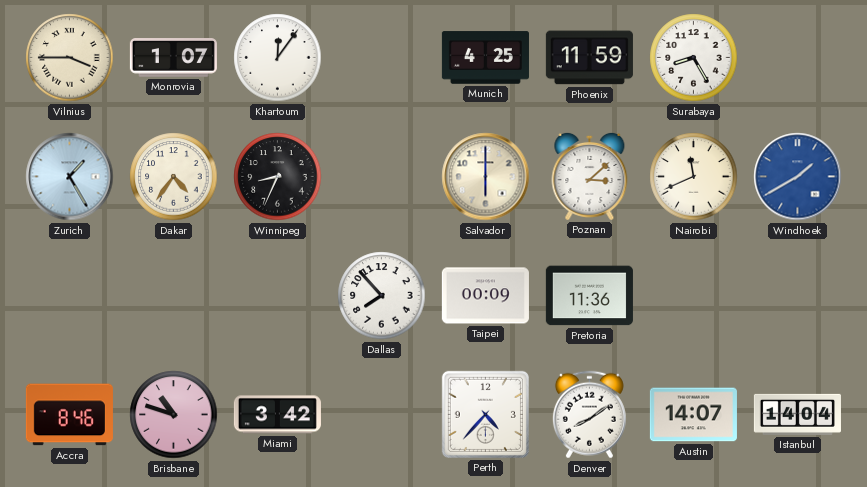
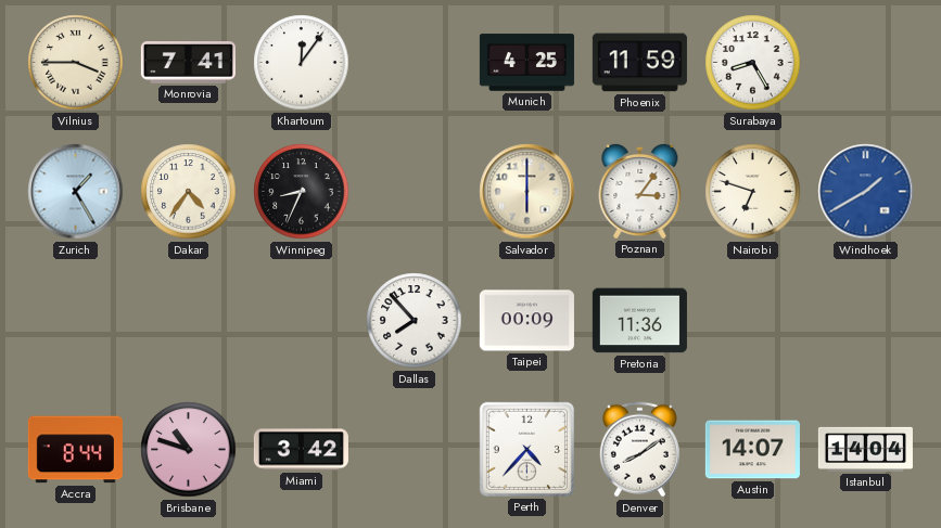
Monrovia: 1:07 -> 7:41
Poznan: 3:08 -> 3:06
Nairobi: 11:41 -> 6:48
Accra: 8:46 -> 8:44
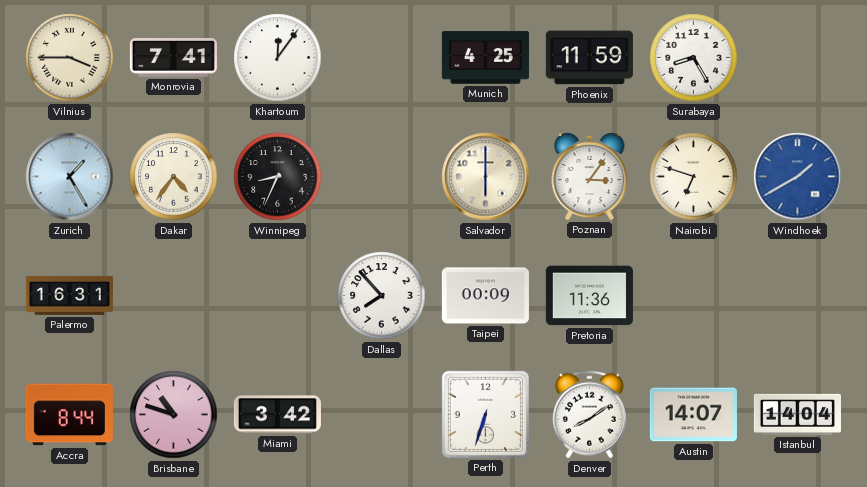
Palermo: none -> 16:31
Perth: 4:37 -> 6:33
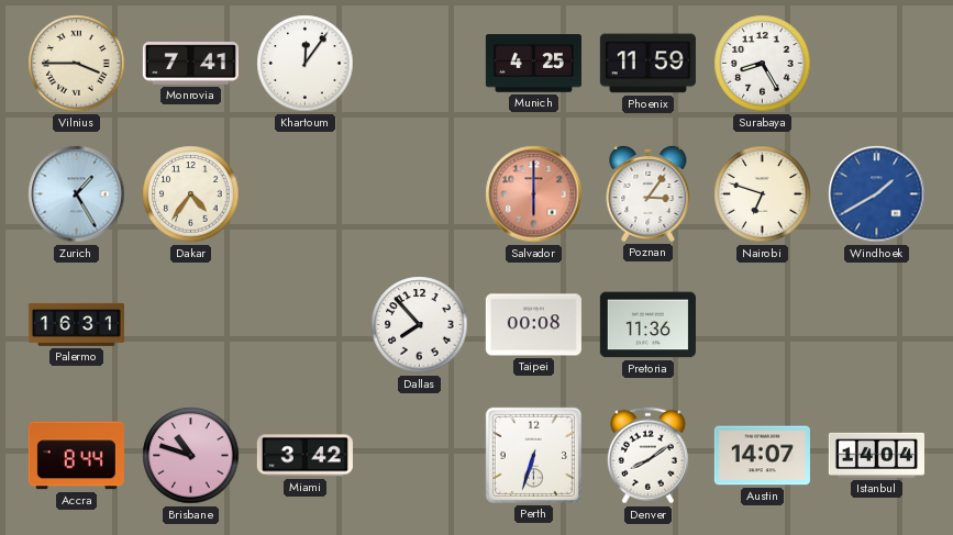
Winnipeg: 8:34 -> none
Salvador dial: cream -> salmon
Taipei: 00:09 -> 00:08
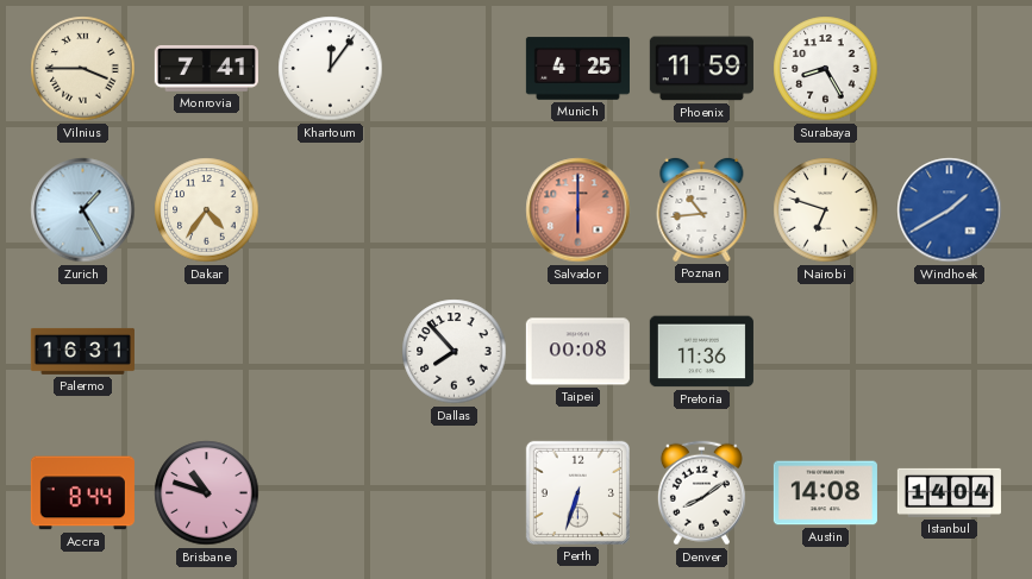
Poznan: 3:06 -> 10:44
Miami: 3:42 -> none
Austin: 14:07 -> 14:08
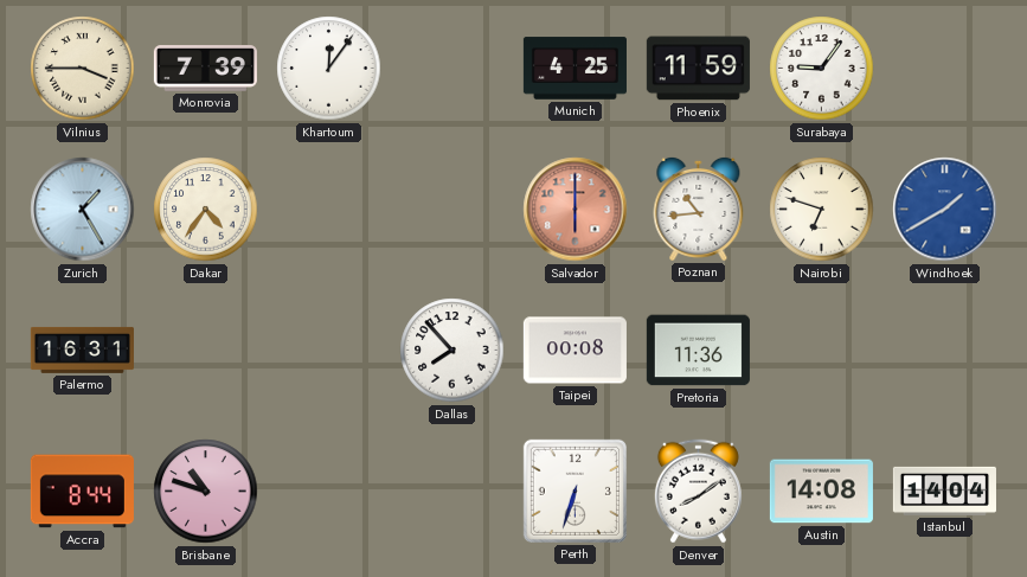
Monrovia: 7:41 -> 7:39
Surabaya: 8:25 -> 9:06
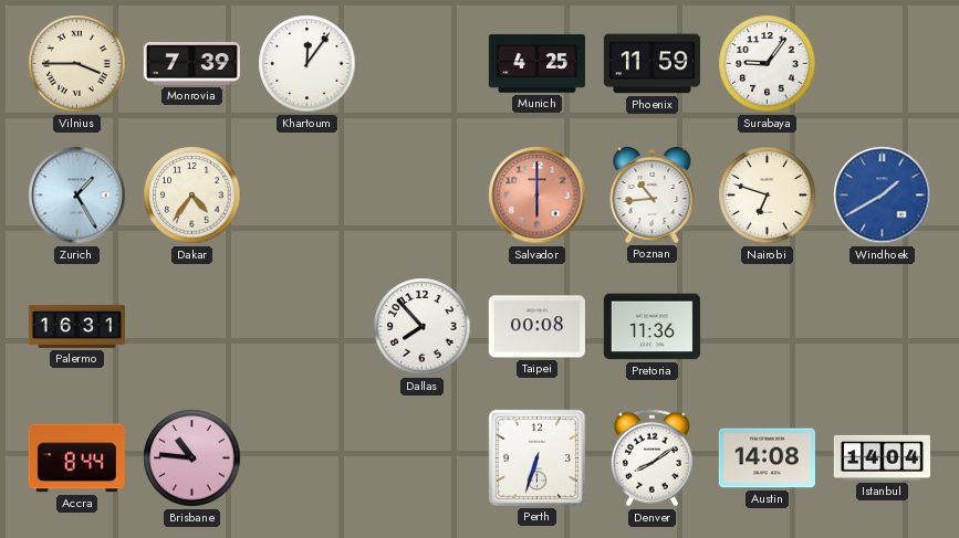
Brisbane: 10:48 -> 10:46
